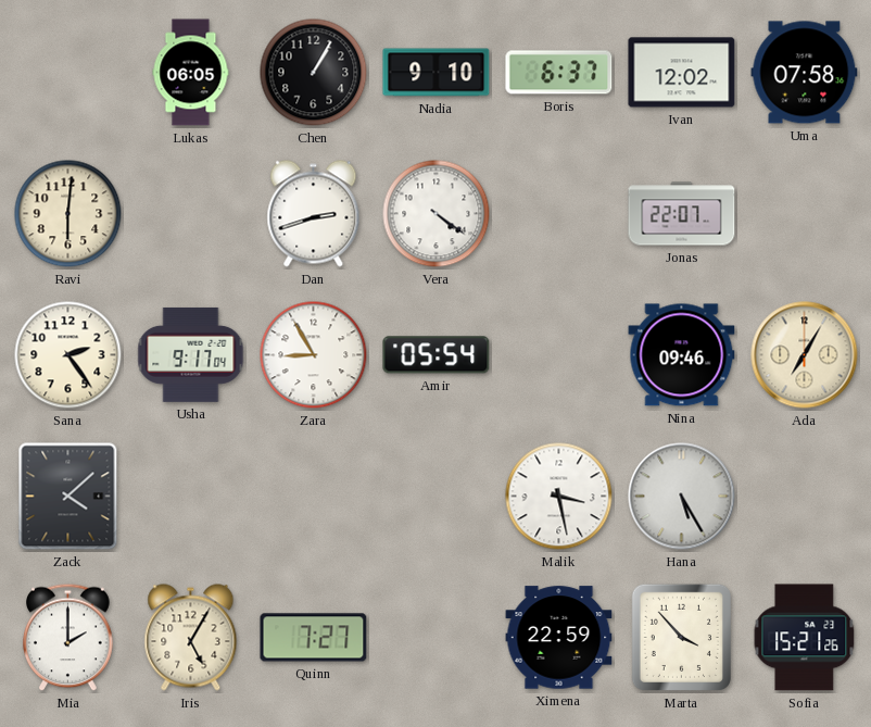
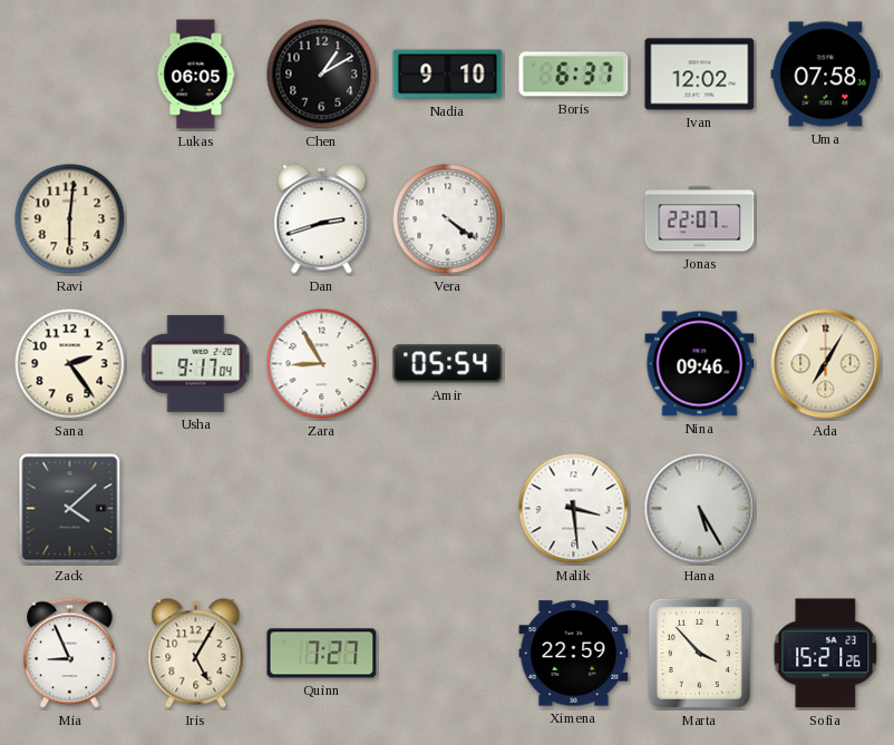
Chen: 1:05 -> 1:10
Malik: 3:28 -> 3:29
Mia: 2:00 -> 8:56
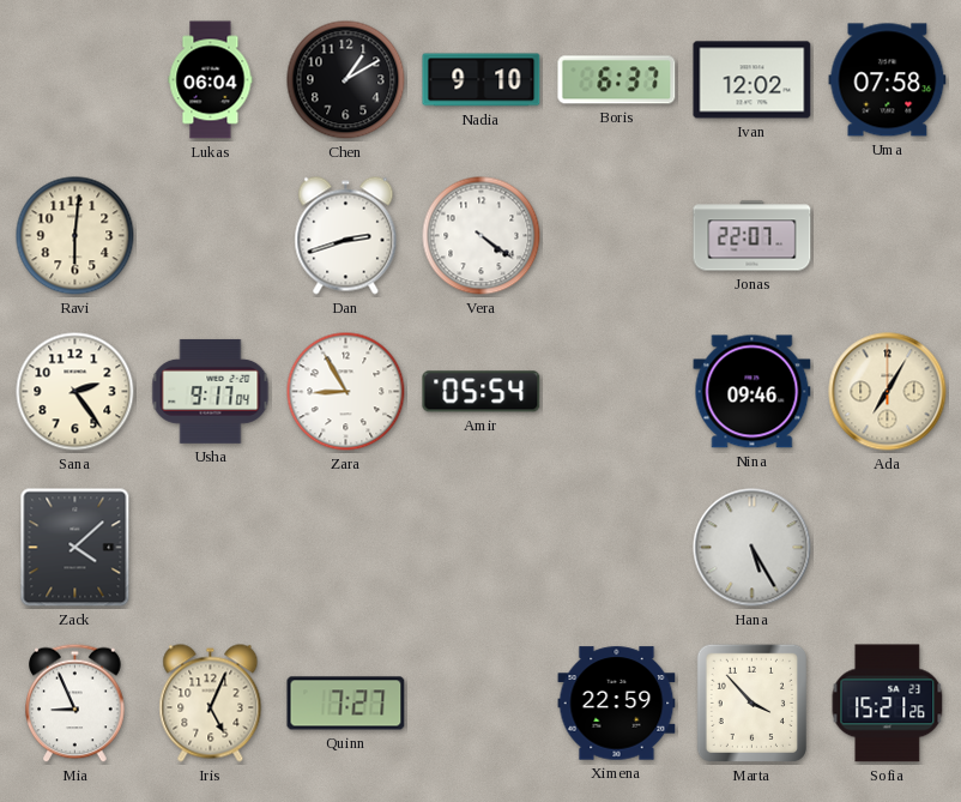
Lukas: 06:05 -> 06:04
Malik: 3:29 -> none
Iris: 5:05 -> 5:04
